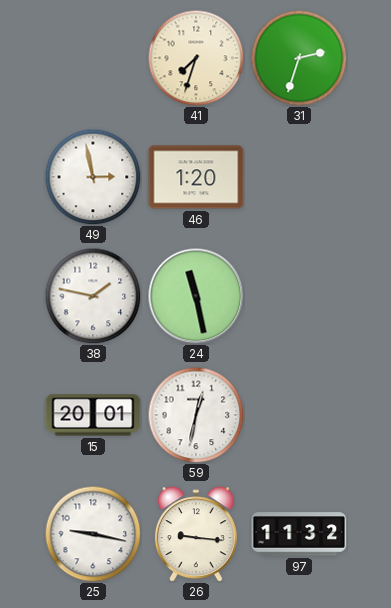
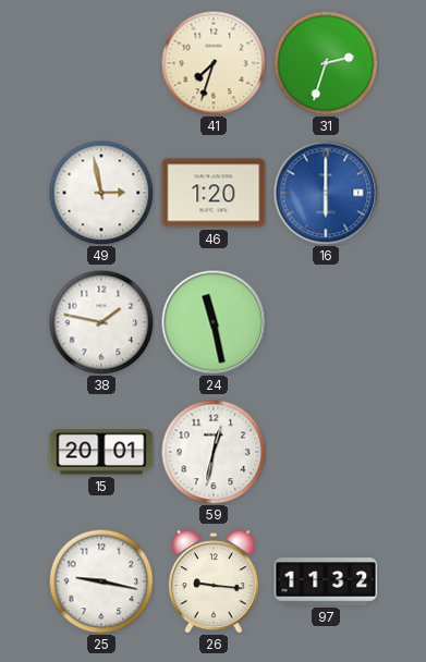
16: none -> 6:00
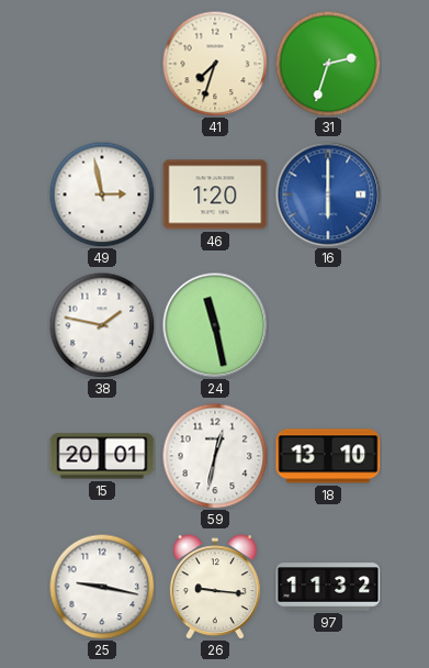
18: none -> 13:10
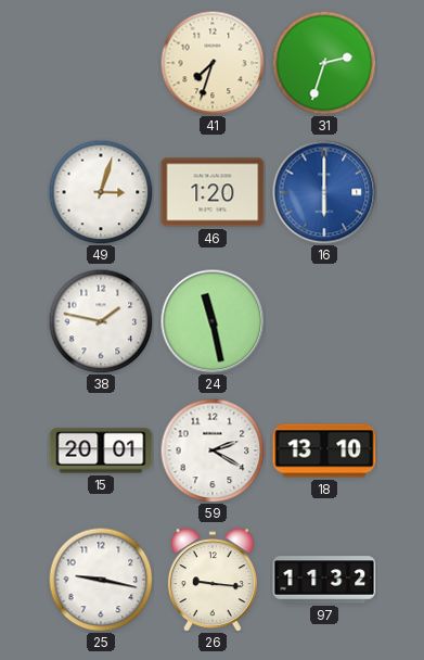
49: 2:58 -> 3:03
59: 12:32 -> 2:20
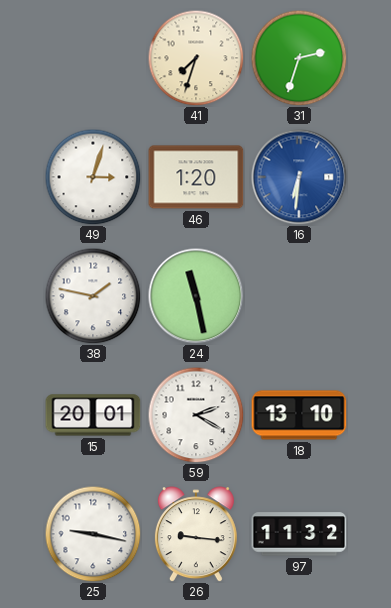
16: 6:00 -> 6:31
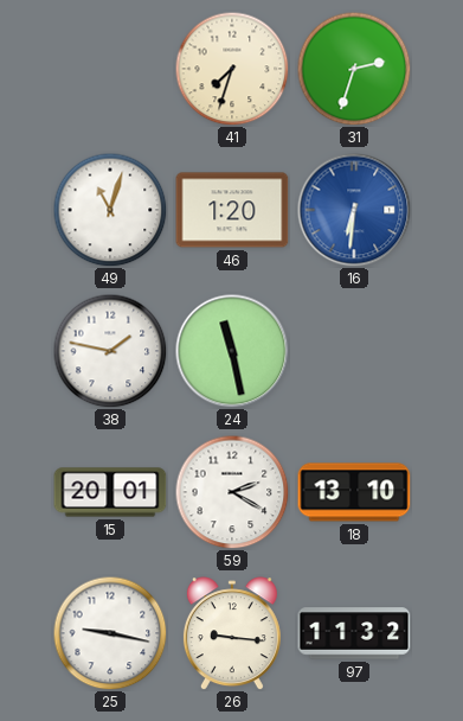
49: 3:03 -> 11:03
